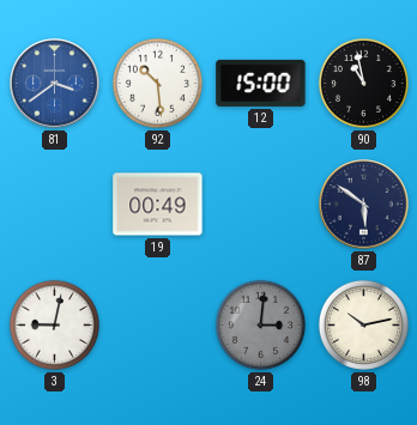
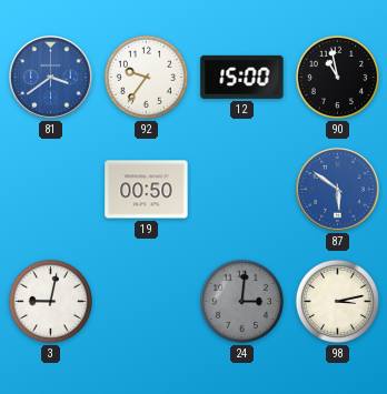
92: 10:29 -> 9:36
19: 00:49 -> 00:50
87 dial: navy -> blue
98: 10:13 -> 3:13
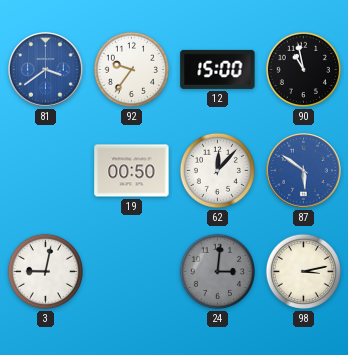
62: none -> 12:07
